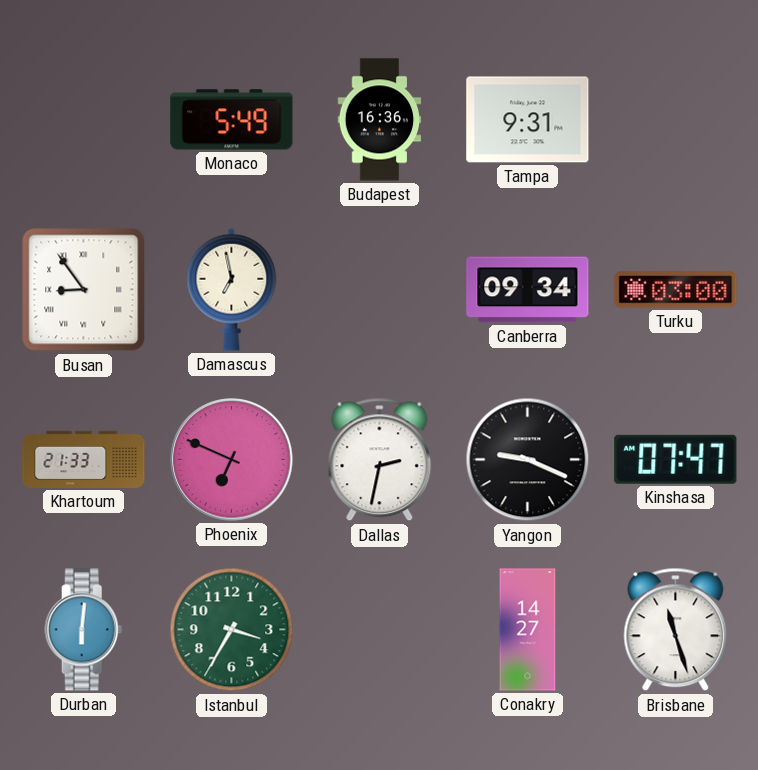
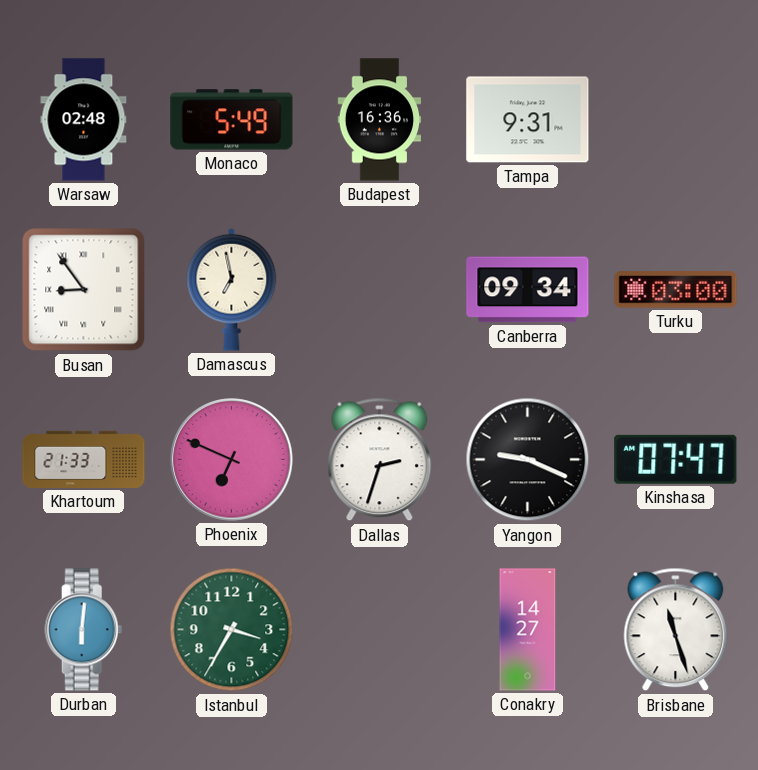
Warsaw: none -> 02:48
Dallas: 2:32 -> 2:33
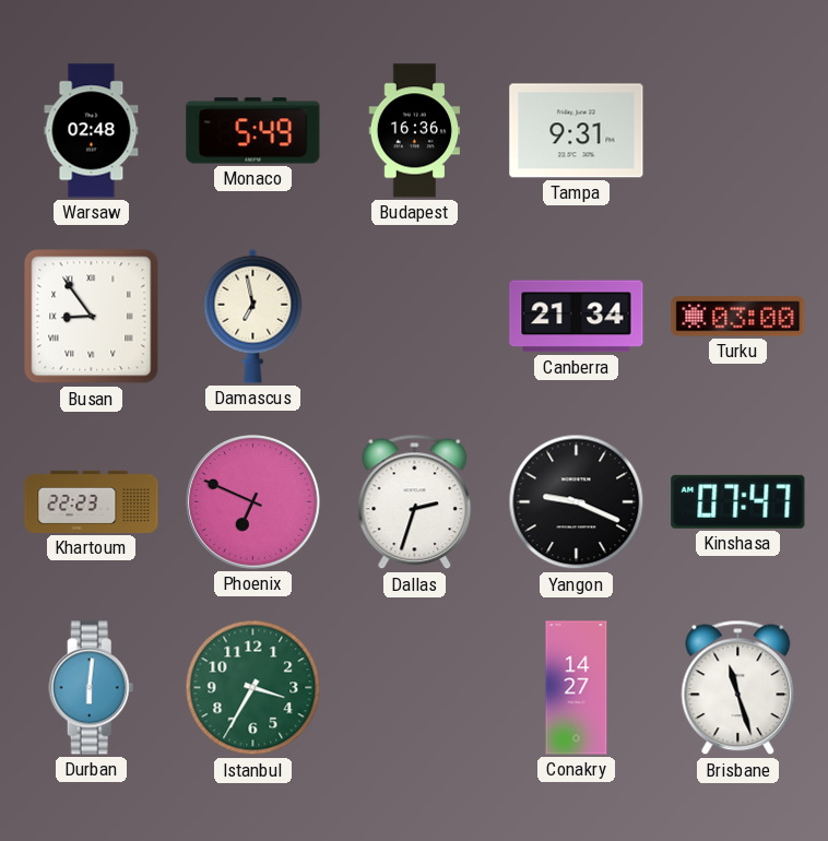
Canberra: 09:34 -> 21:34
Khartoum: 21:33 -> 22:23
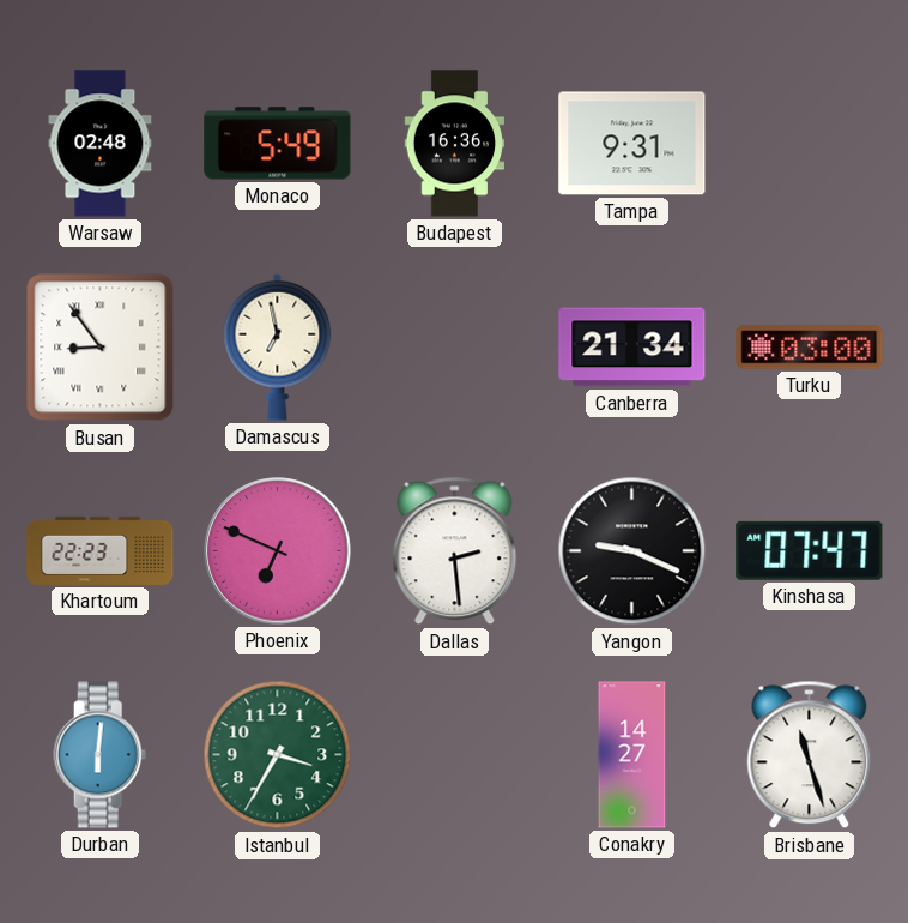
Dallas: 2:33 -> 2:29
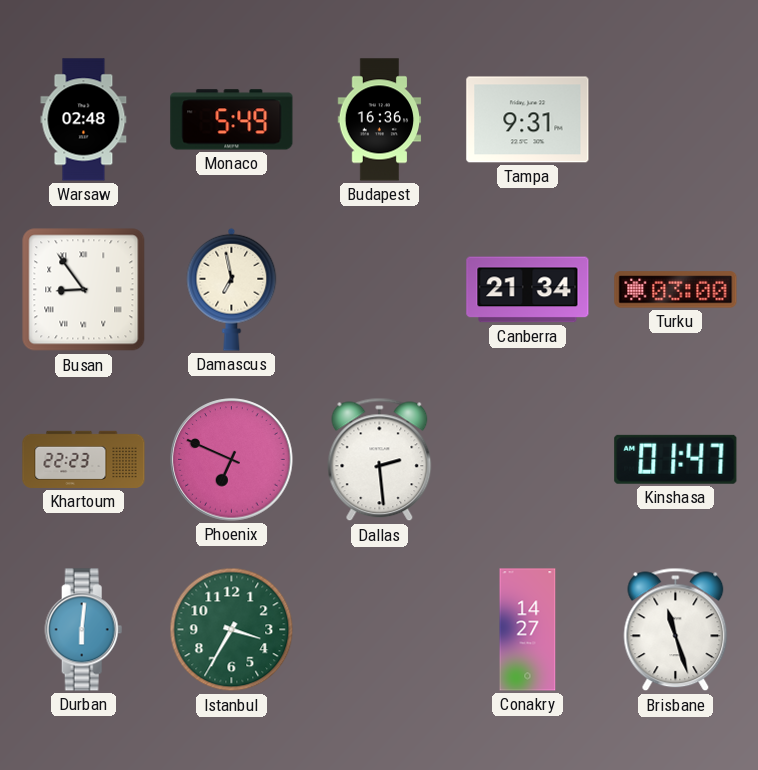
Yangon: 9:19 -> none
Kinshasa: 07:47 -> 01:47
